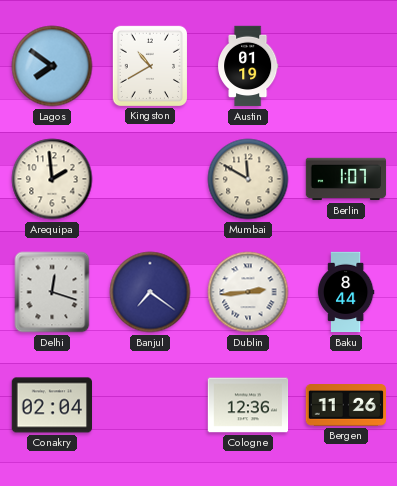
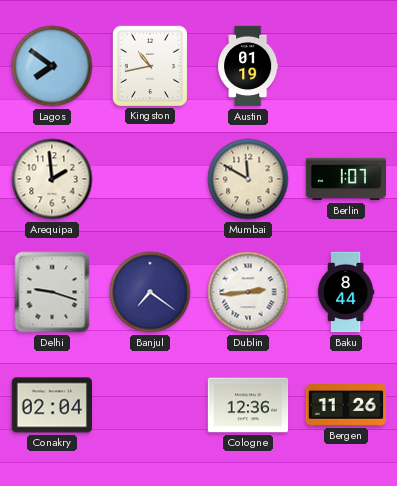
Kingston: 10:40 -> 10:43
Delhi: 12:18 -> 9:18
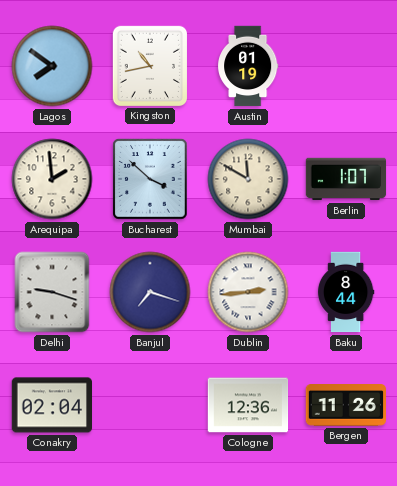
Bucharest: none -> 3:52
Banjul: 7:21 -> 7:18
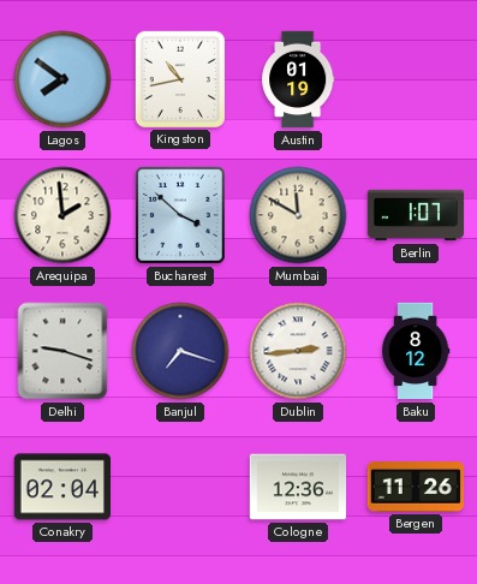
Baku: 8:44 -> 8:12
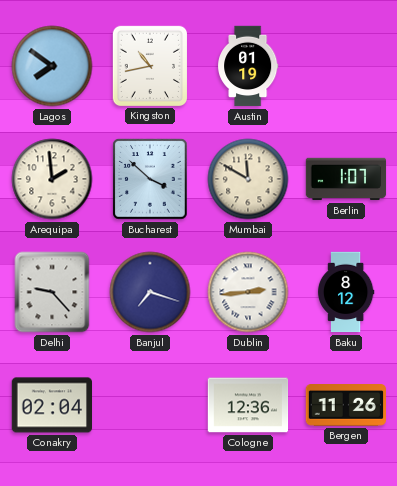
Delhi: 9:18 -> 9:23
